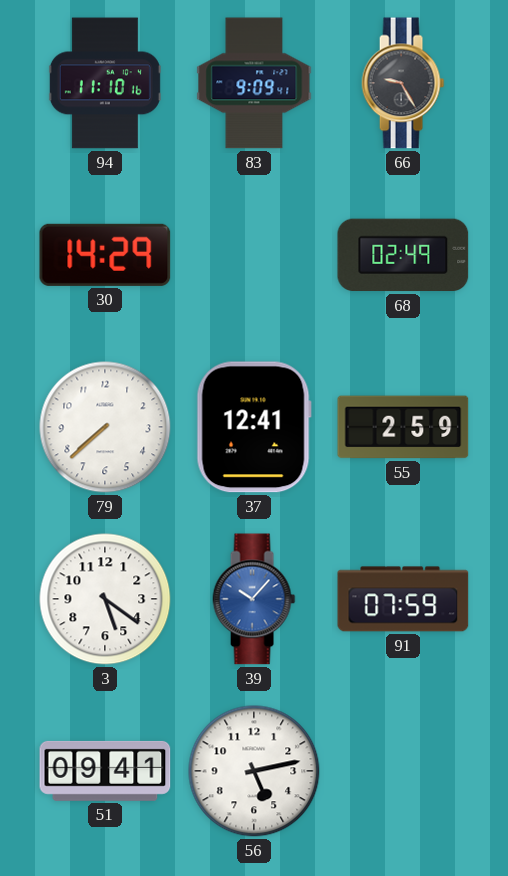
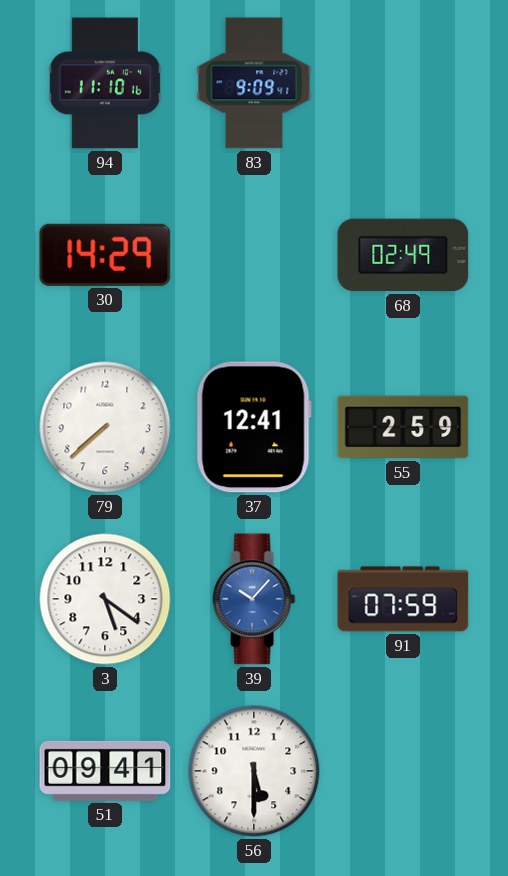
66: 9:25 -> none
56: 5:13 -> 5:30
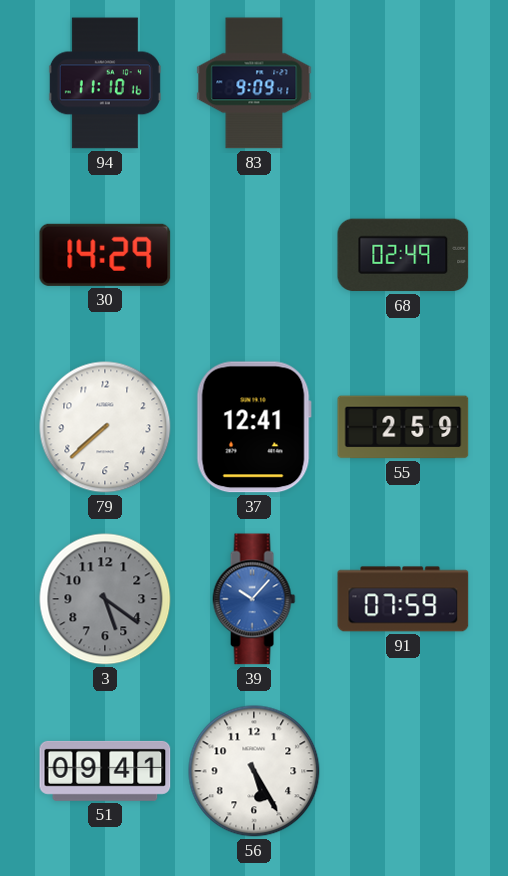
3 dial: white -> grey
56: 5:30 -> 5:25
